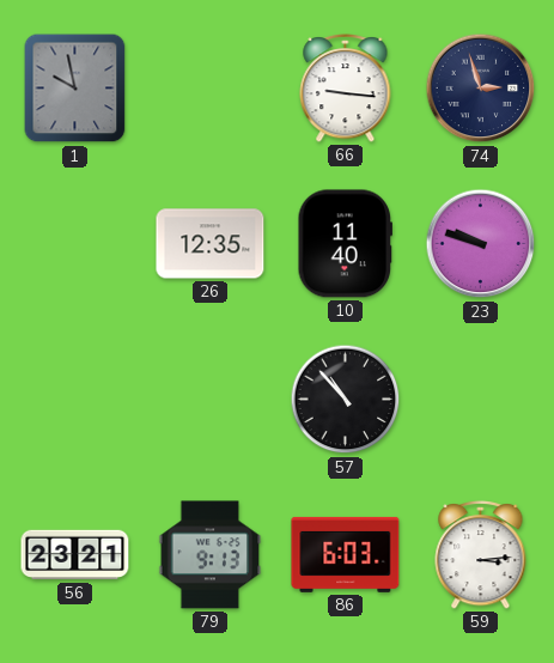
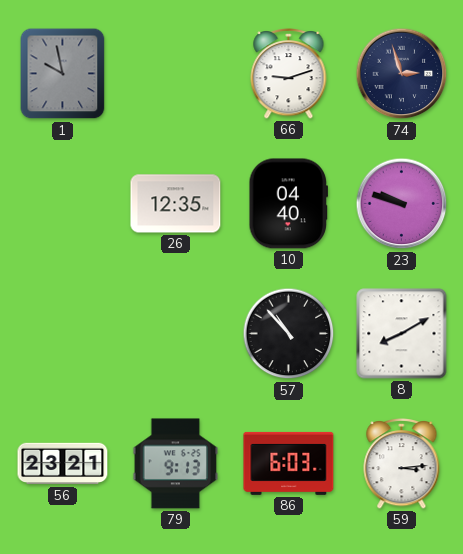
66: 9:16 -> 9:12
10: 11:40 -> 04:40
8: none -> 8:10
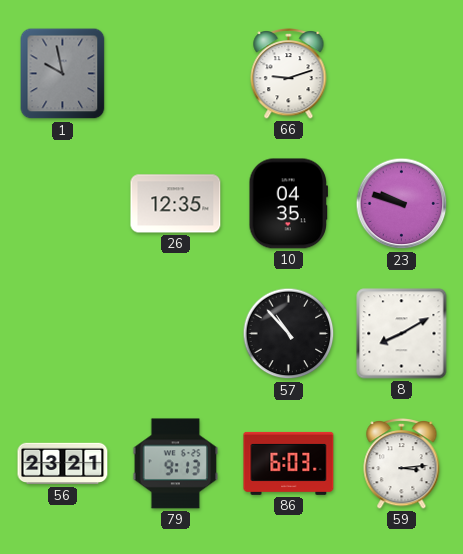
74: 2:57 -> none
10: 04:40 -> 04:35
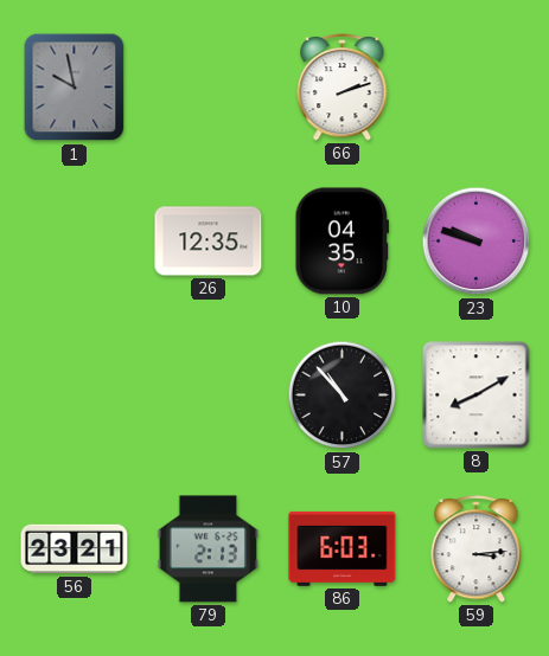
66: 9:12 -> 2:12
79: 9:13 -> 2:13
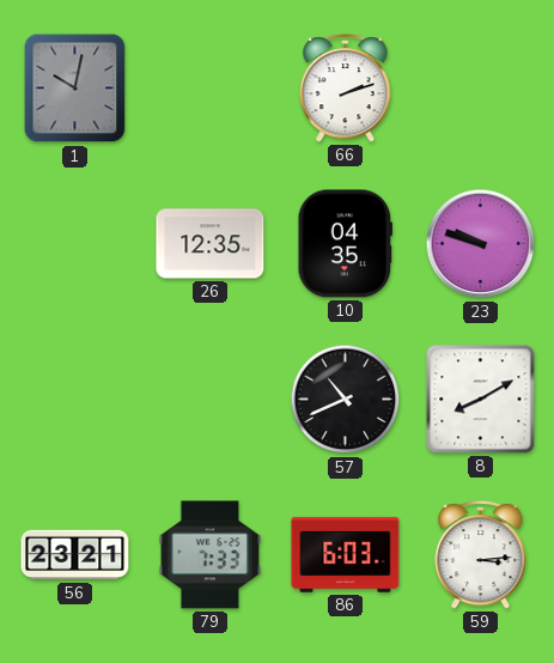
1: 9:58 -> 10:02
57: 10:53 -> 10:41
79: 2:13 -> 7:33
